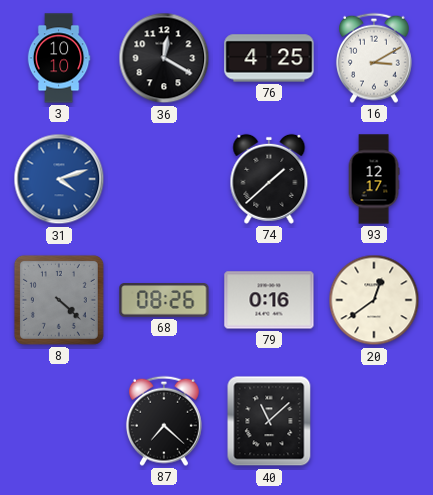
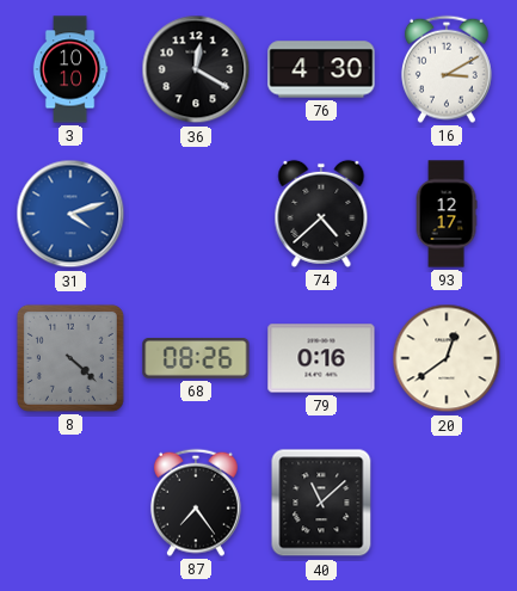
76: 4:25 -> 4:30
74: 1:38 -> 4:38
87: 7:22 -> 7:24
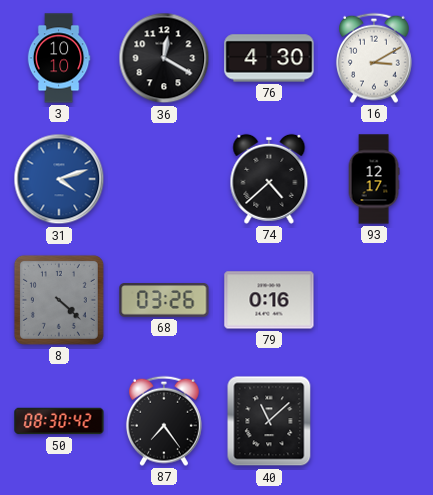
68: 08:26 -> 03:26
20: 12:39 -> none
50: none -> 08:30
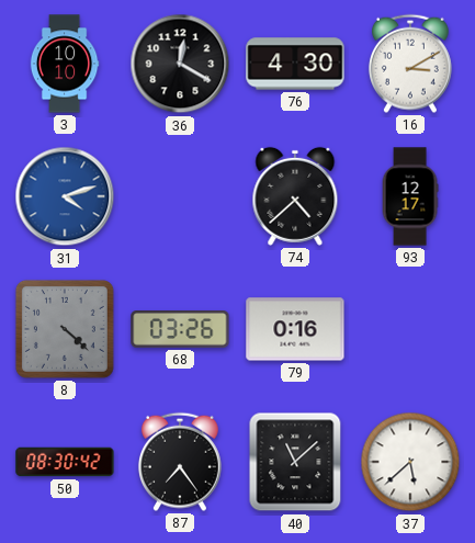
37: none -> 5:38
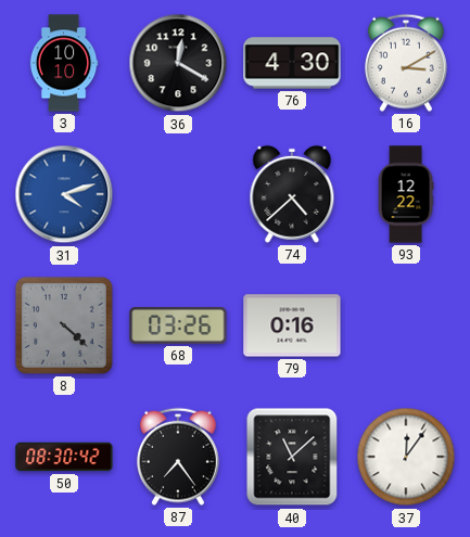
93: 12:17 -> 12:22
37: 5:38 -> 12:06
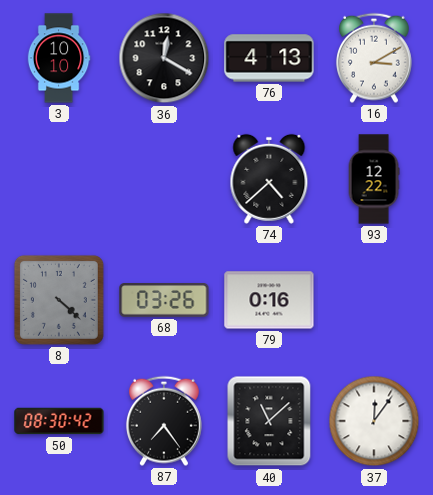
76: 4:30 -> 4:13
31: 4:12 -> none
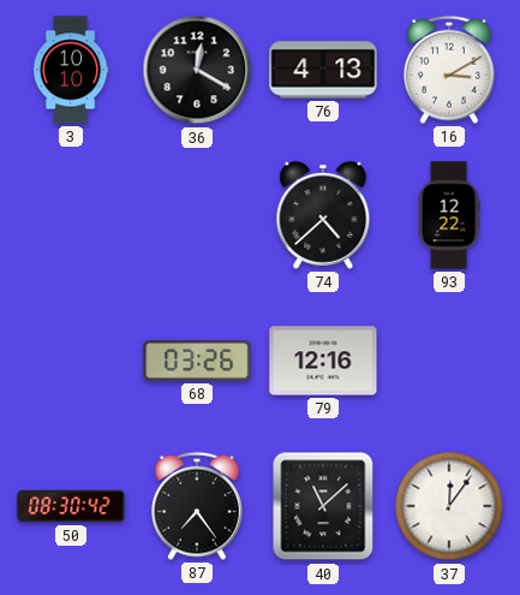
8: 4:22 -> none
79: 0:16 -> 12:16
